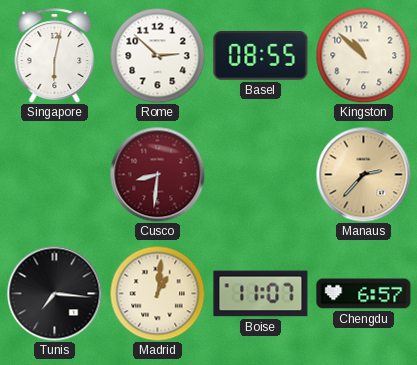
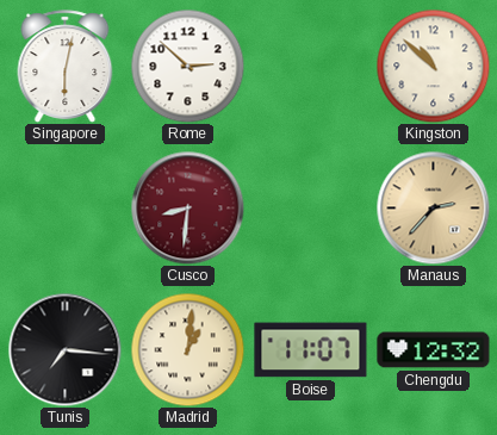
Basel: 08:55 -> none
Chengdu: 6:57 -> 12:32
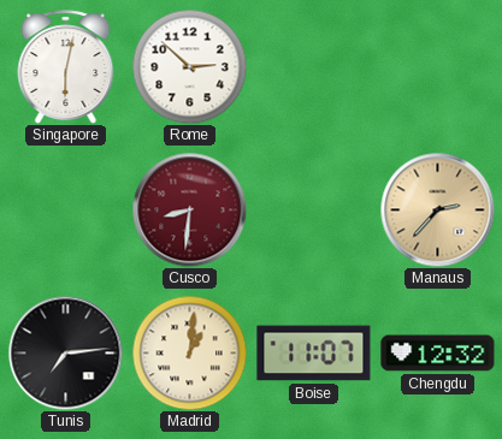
Kingston: 10:52 -> none
Tunis: 7:16 -> 7:14
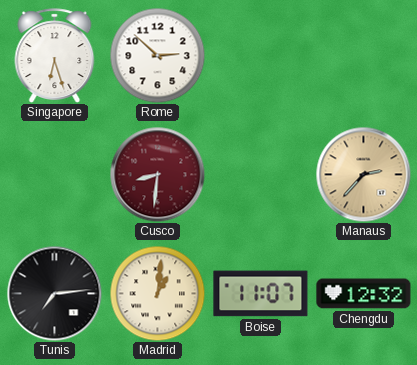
Singapore: 6:02 -> 6:27
